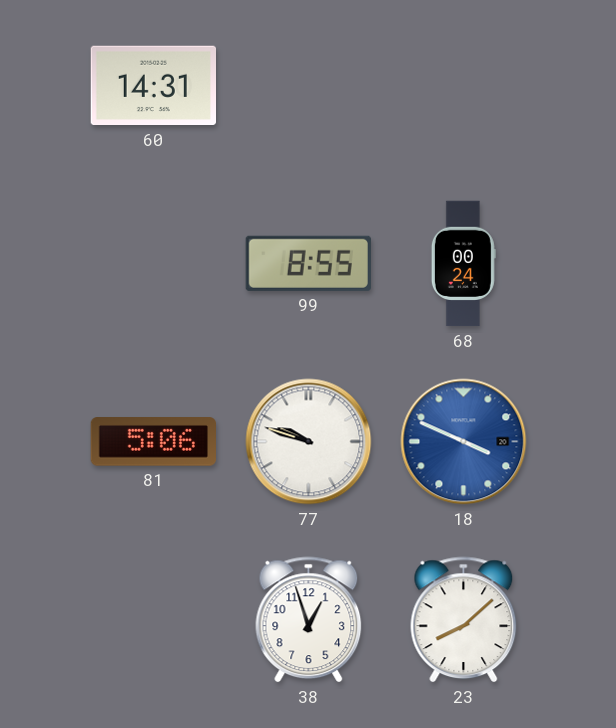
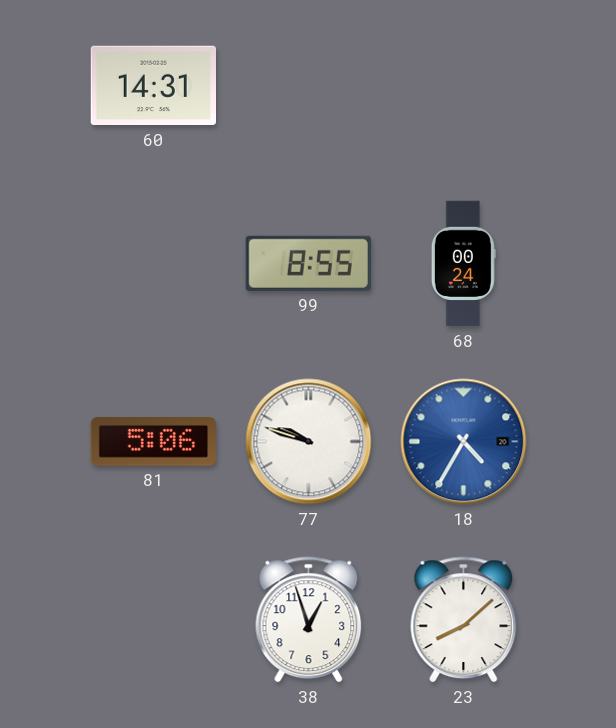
18: 3:49 -> 4:35
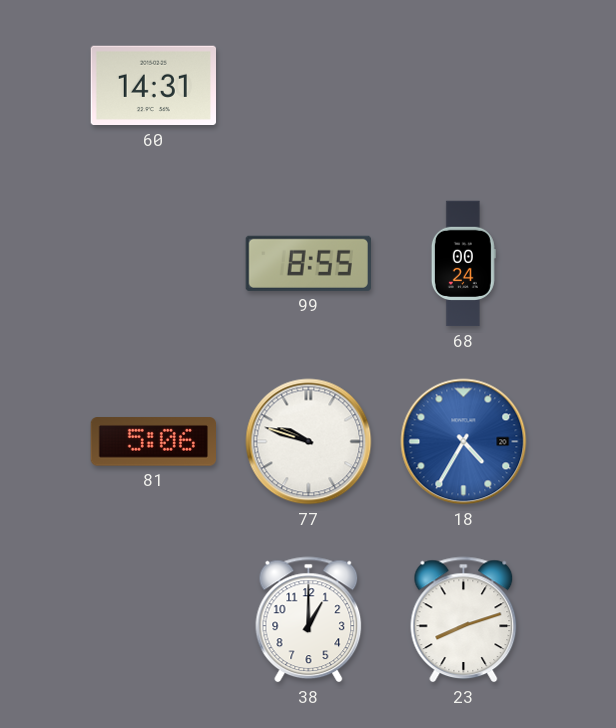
38: 12:57 -> 1:00
23: 8:08 -> 8:12
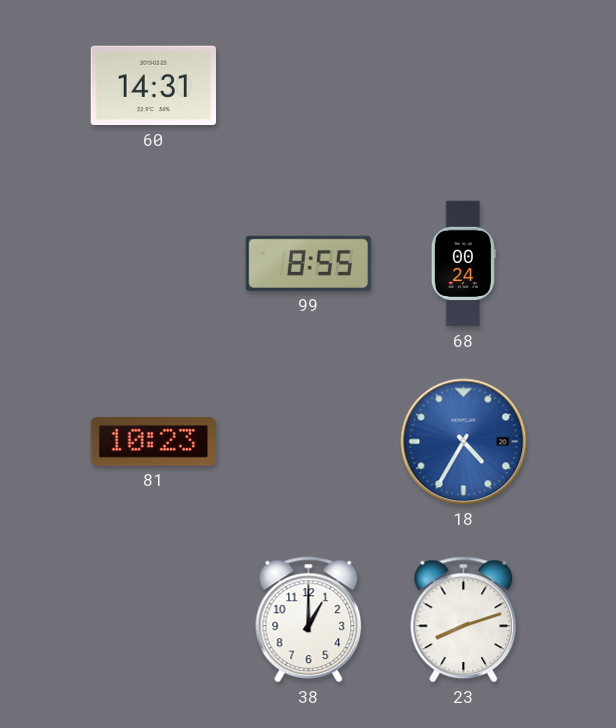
81: 5:06 -> 10:23
77: 9:48 -> none
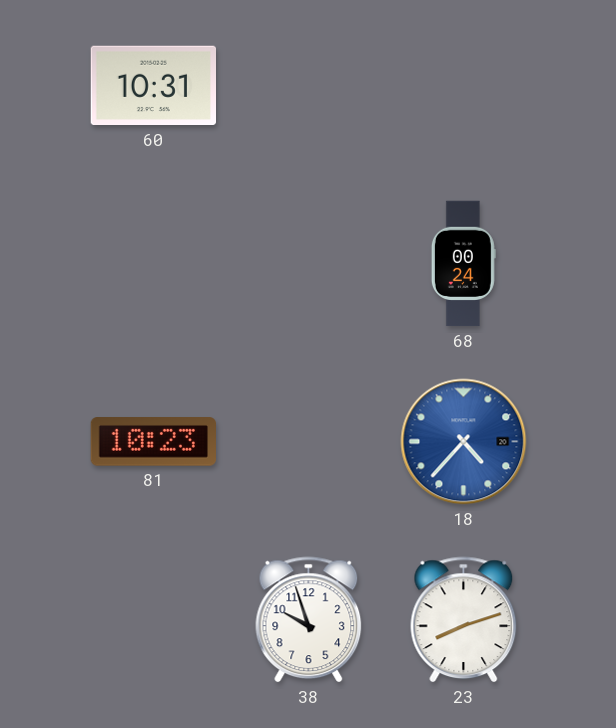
60: 14:31 -> 10:31
99: 8:55 -> none
18: 4:35 -> 4:37
38: 1:00 -> 9:57
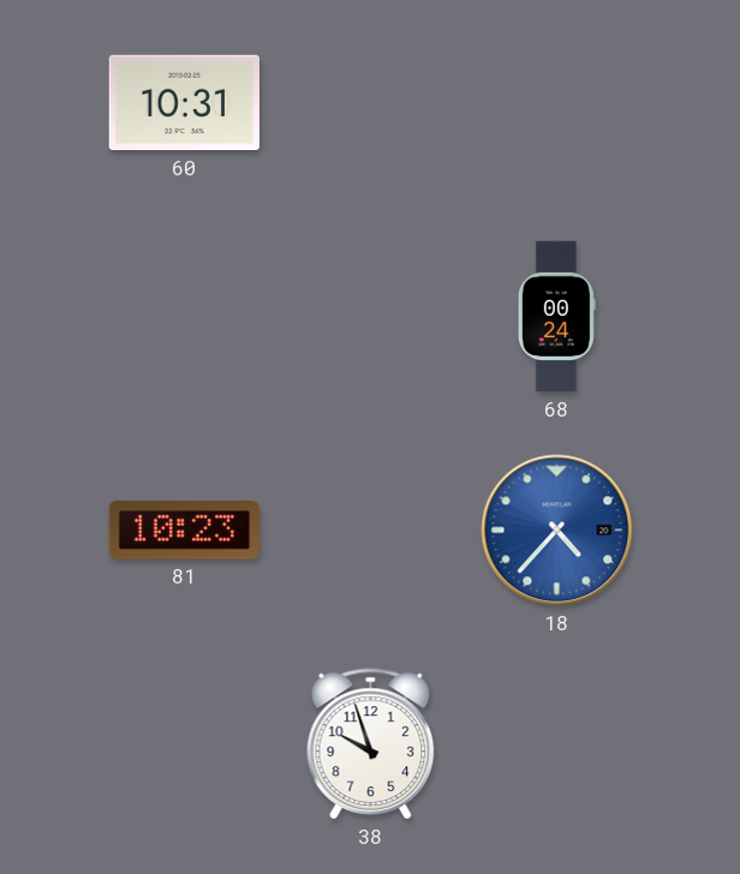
23: 8:12 -> none
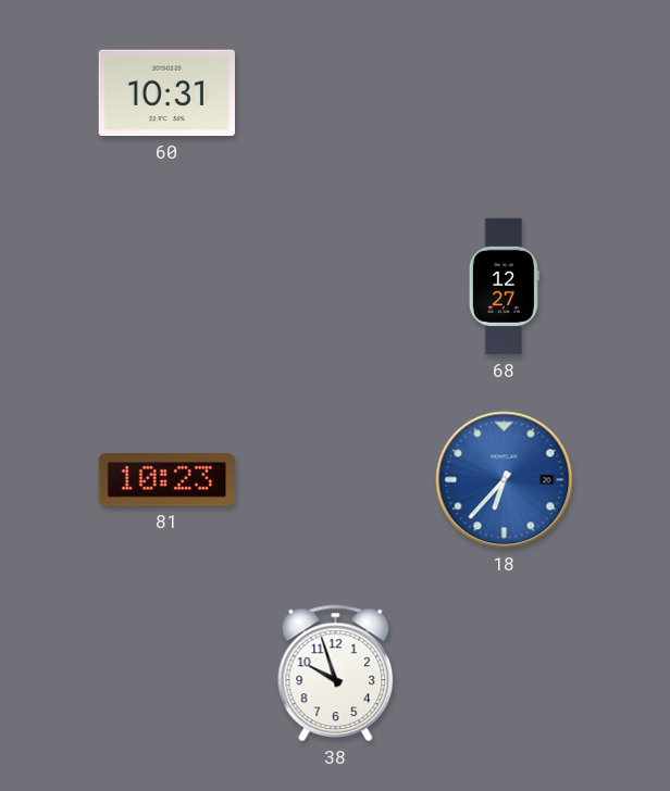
68: 00:24 -> 12:27
18: 4:37 -> 6:37
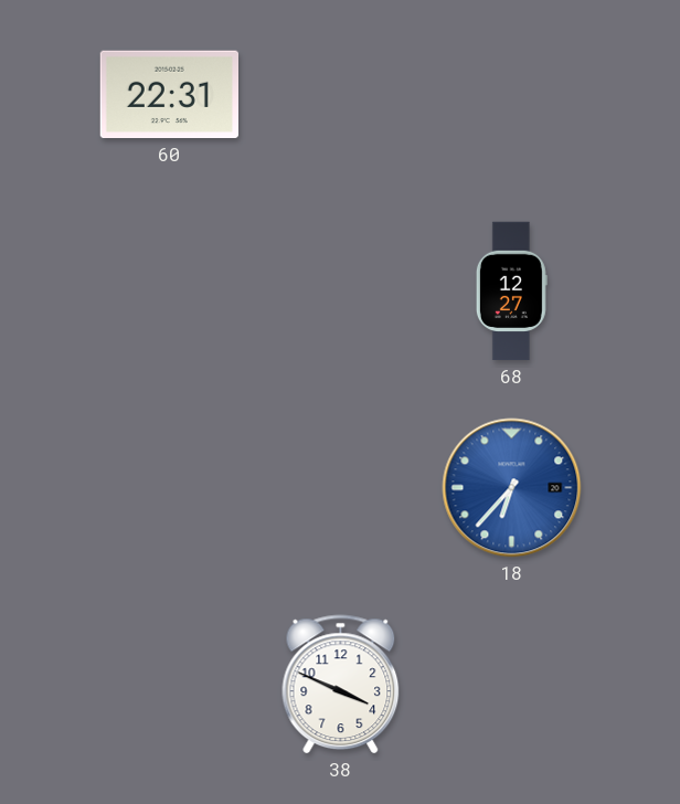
60: 10:31 -> 22:31
81: 10:23 -> none
38: 9:57 -> 3:49
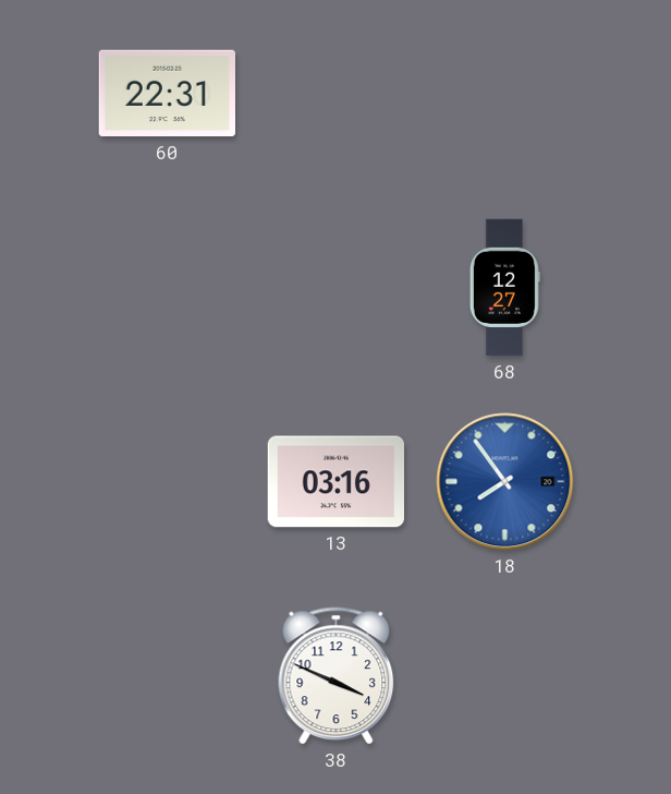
13: none -> 03:16
18: 6:37 -> 7:54
